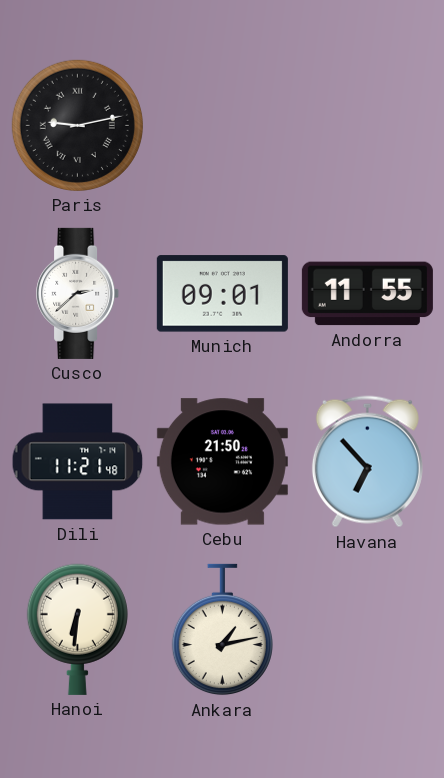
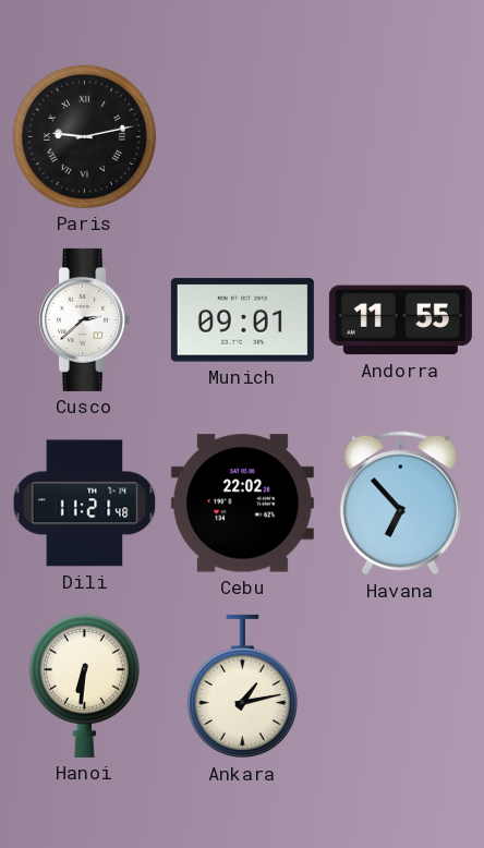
Cebu: 21:50 -> 22:02
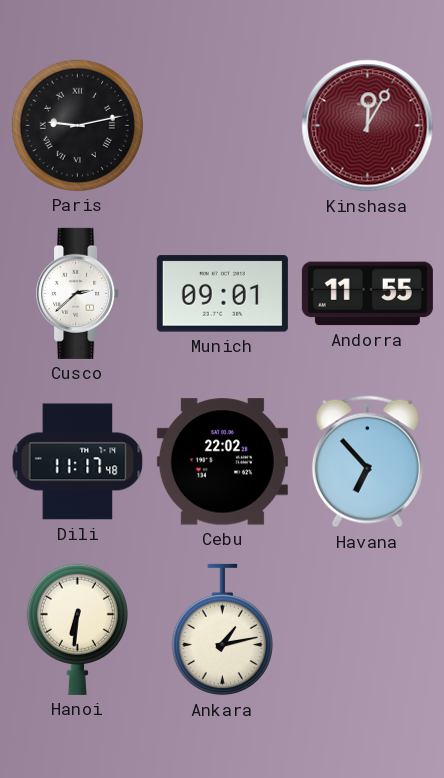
Kinshasa: none -> 12:05
Dili: 11:21 -> 11:17
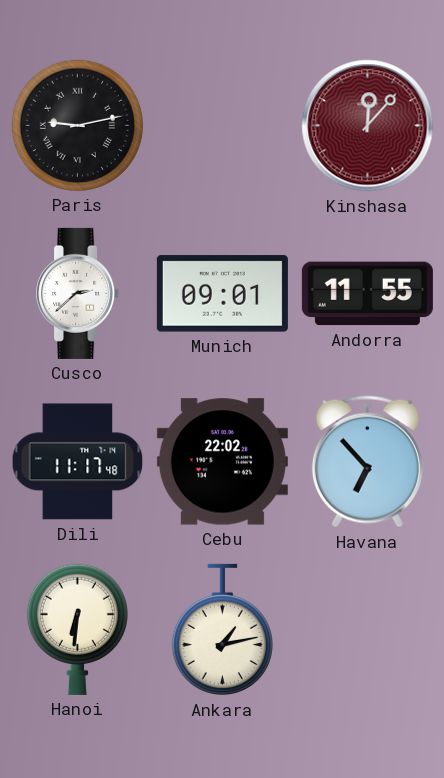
Kinshasa: 12:05 -> 12:07
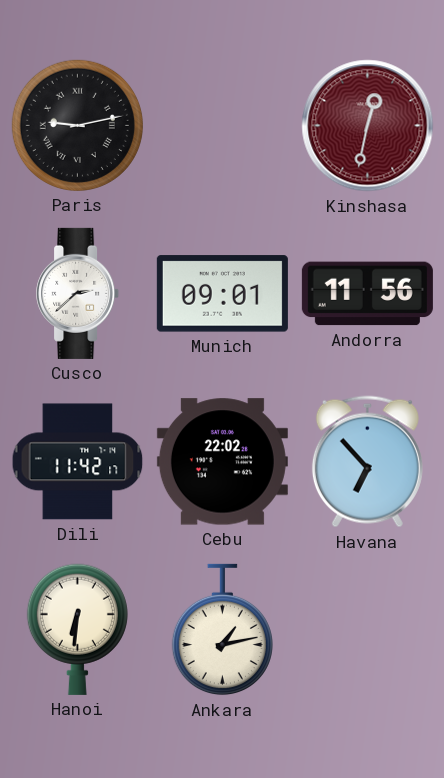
Kinshasa: 12:07 -> 12:32
Andorra: 11:55 -> 11:56
Dili: 11:17 -> 11:42
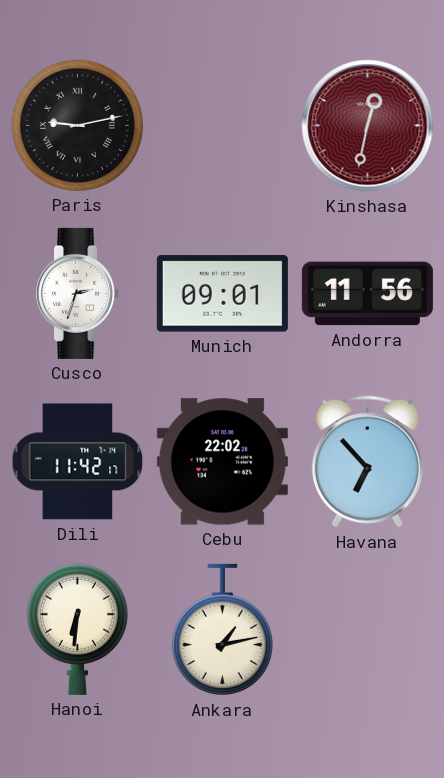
Cusco: 2:38 -> 2:33
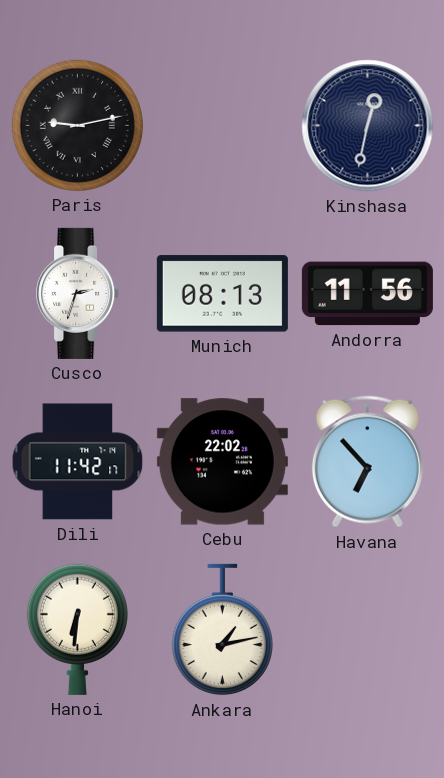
Kinshasa dial: burgundy -> navy
Munich: 09:01 -> 08:13
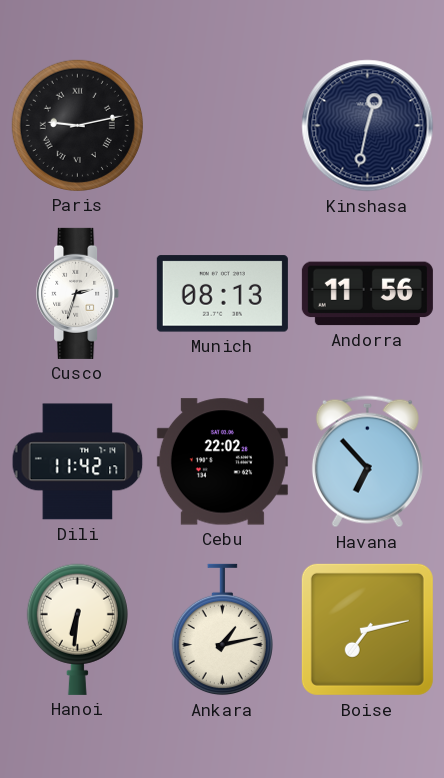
Boise: none -> 7:13
